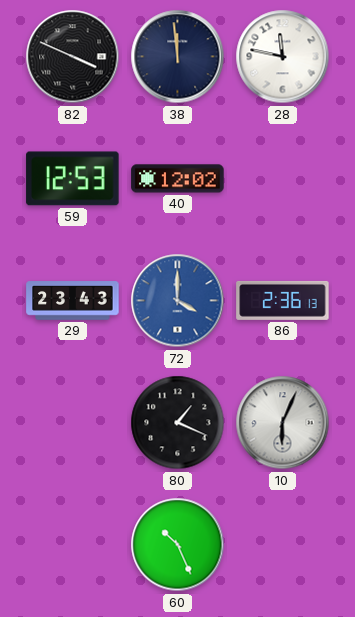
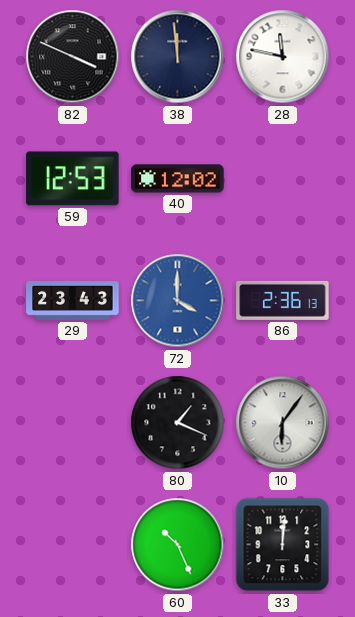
10: 6:04 -> 6:06
33: none -> 12:01
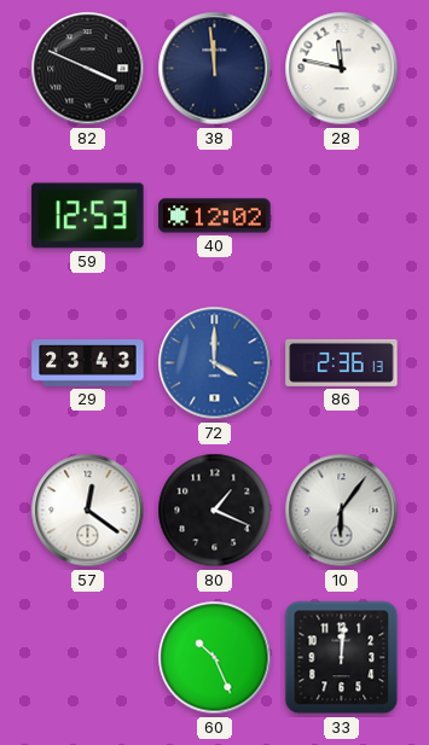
57: none -> 12:21
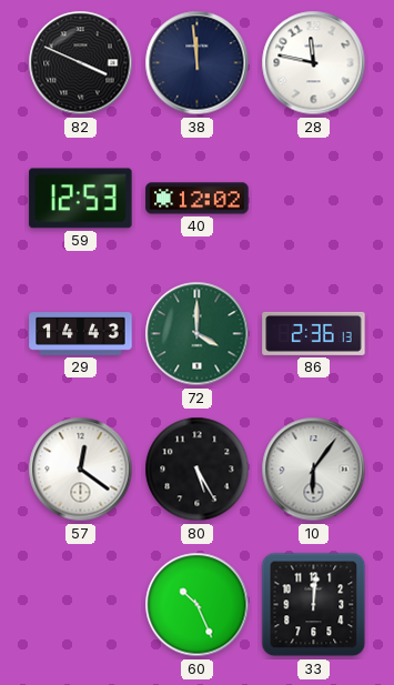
29: 23:43 -> 14:43
72 dial: blue -> green
80: 1:19 -> 5:25
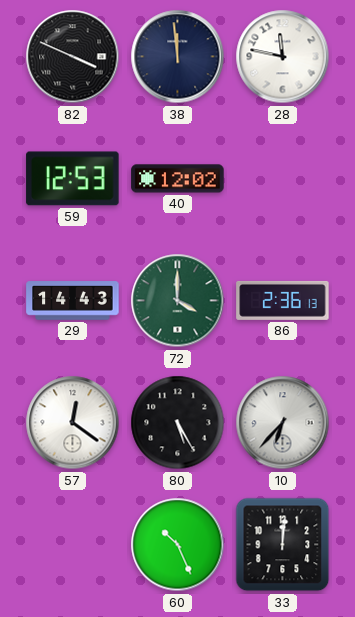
10: 6:06 -> 6:37
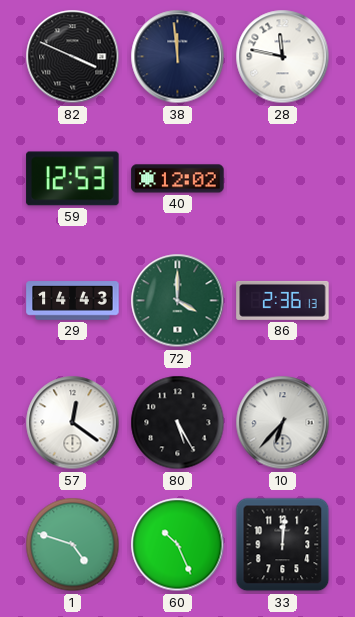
1: none -> 4:48
